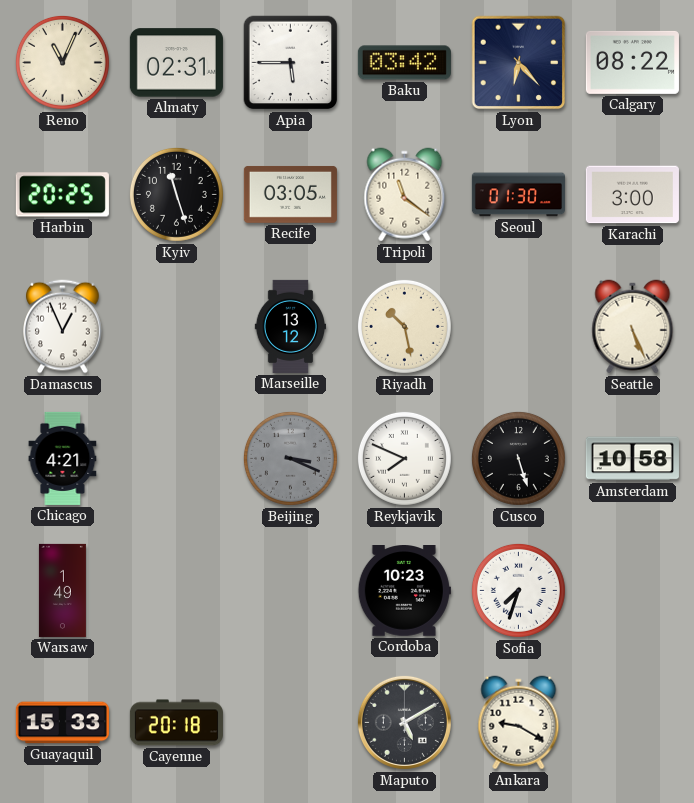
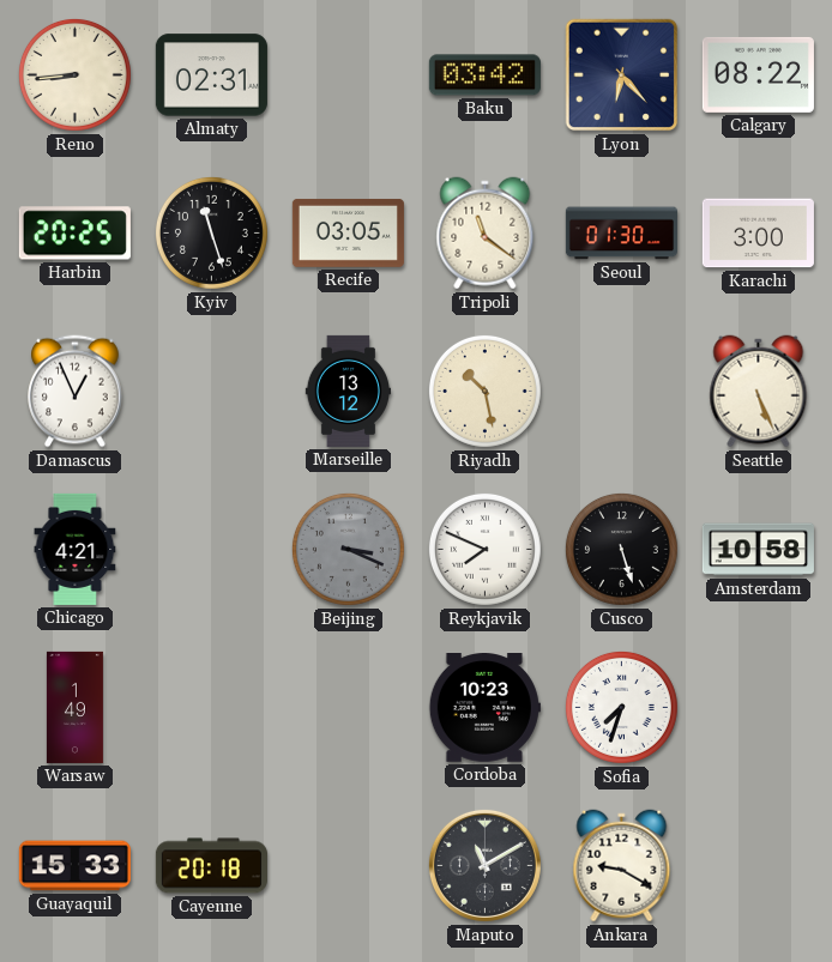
Reno: 11:04 -> 8:44
Apia: 5:45 -> none
Maputo: 5:10 -> 11:10
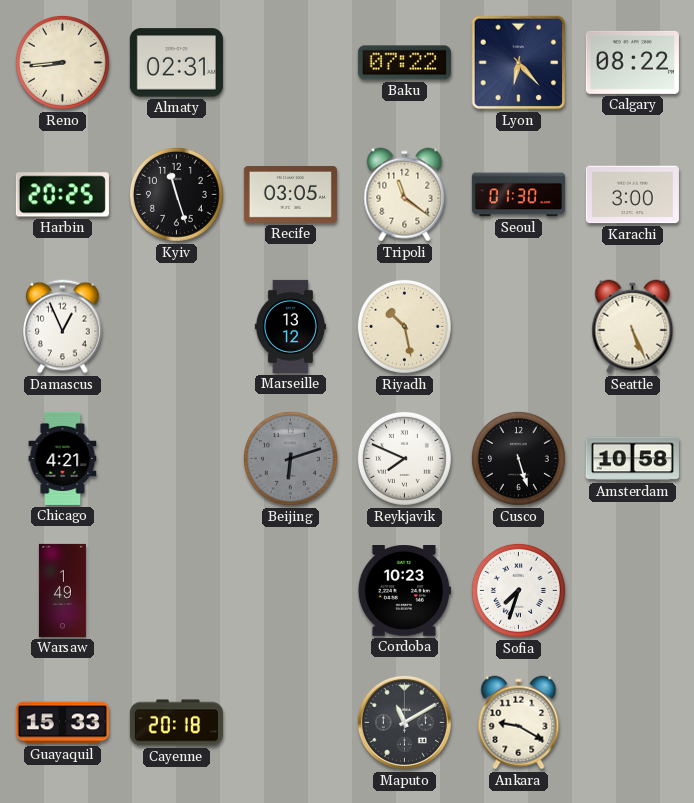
Baku: 03:42 -> 07:22
Beijing: 3:19 -> 6:12
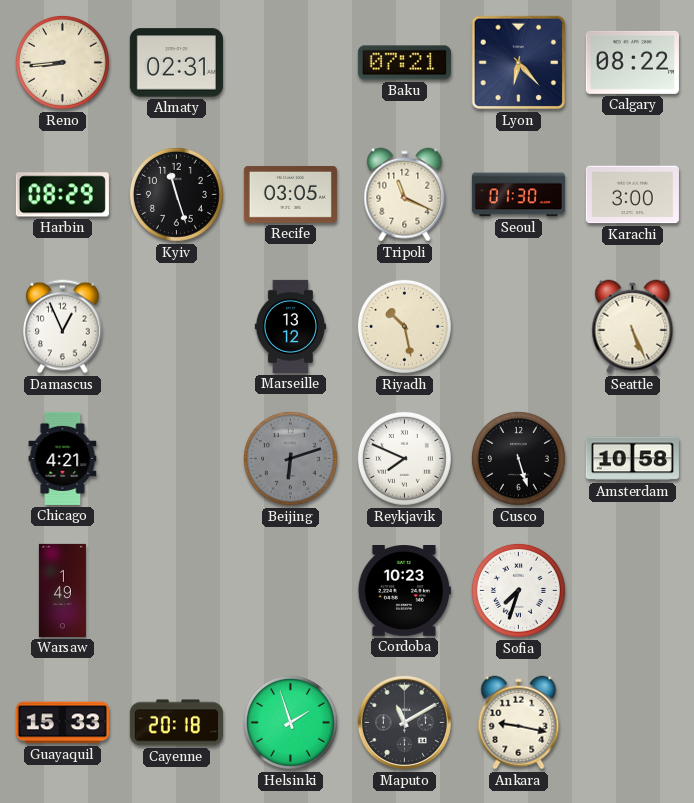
Baku: 07:22 -> 07:21
Harbin: 20:25 -> 08:29
Tripoli: 11:21 -> 11:19
Helsinki: none -> 1:57
Ankara: 9:20 -> 9:17
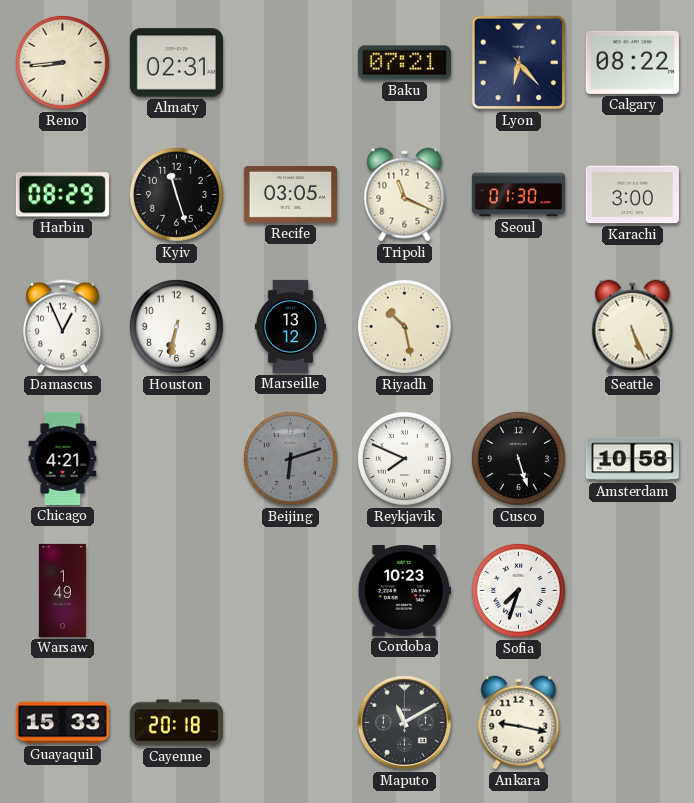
Houston: none -> 6:32
Helsinki: 1:57 -> none
